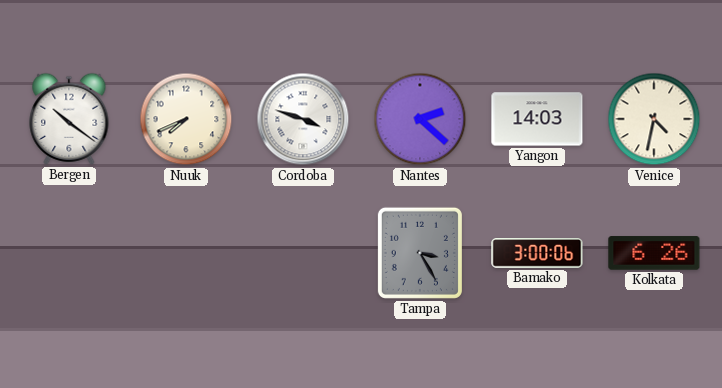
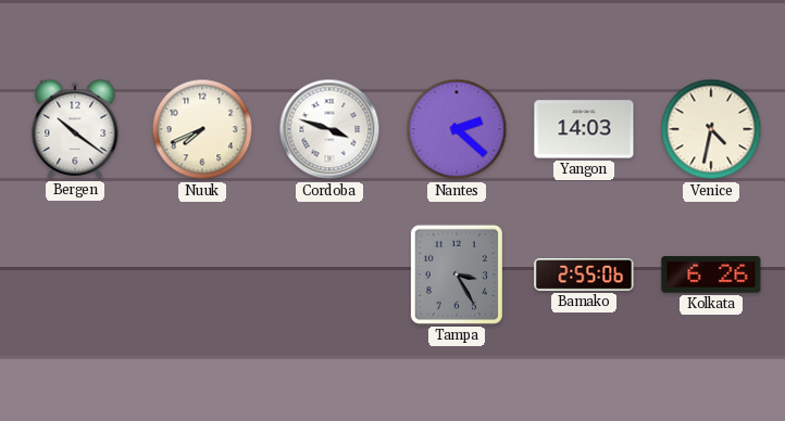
Bamako: 3:00 -> 2:55
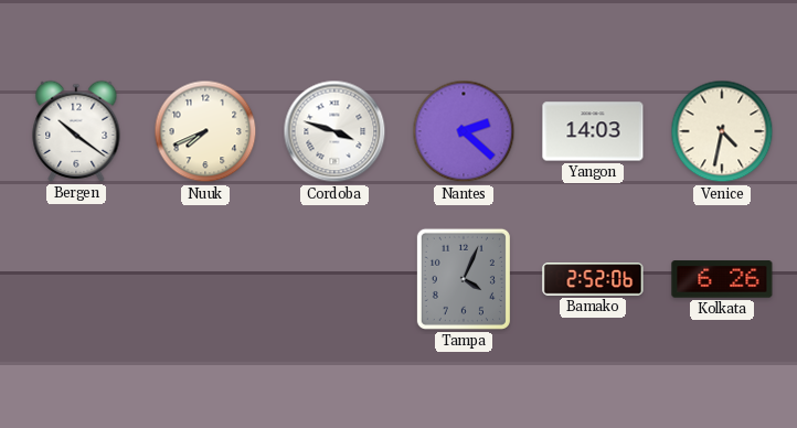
Tampa: 3:25 -> 4:04
Bamako: 2:55 -> 2:52
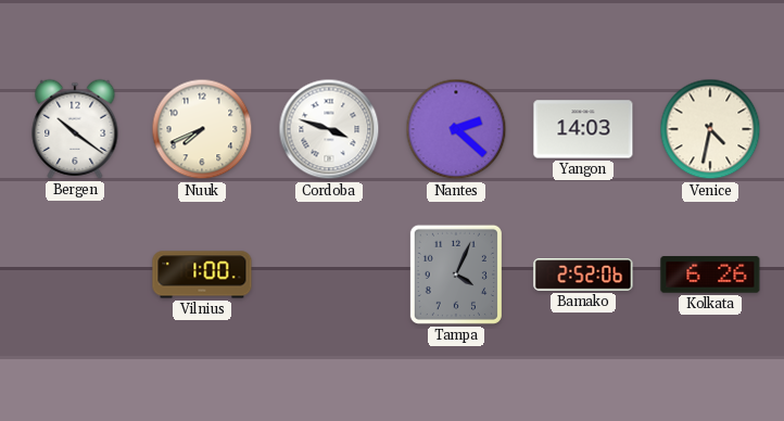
Vilnius: none -> 1:00
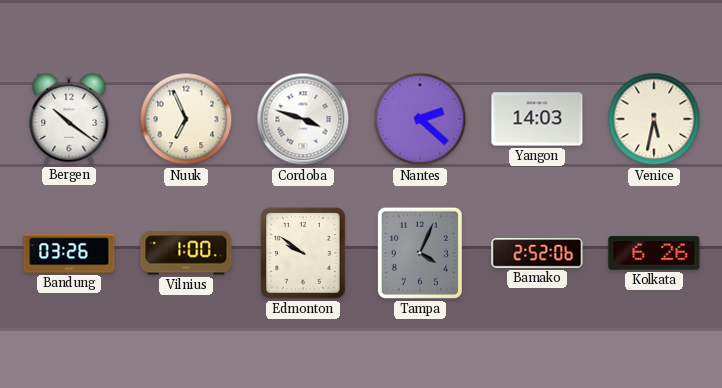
Nuuk: 7:41 -> 6:56
Venice: 4:32 -> 5:32
Bandung: none -> 03:26
Edmonton: none -> 9:51
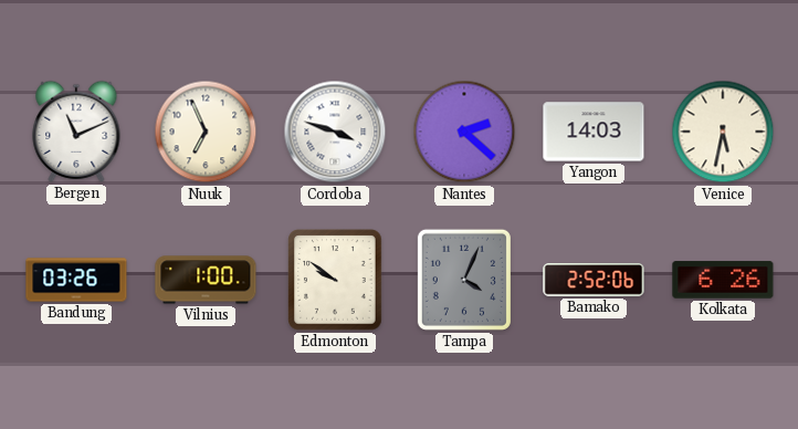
Bergen: 10:21 -> 11:11
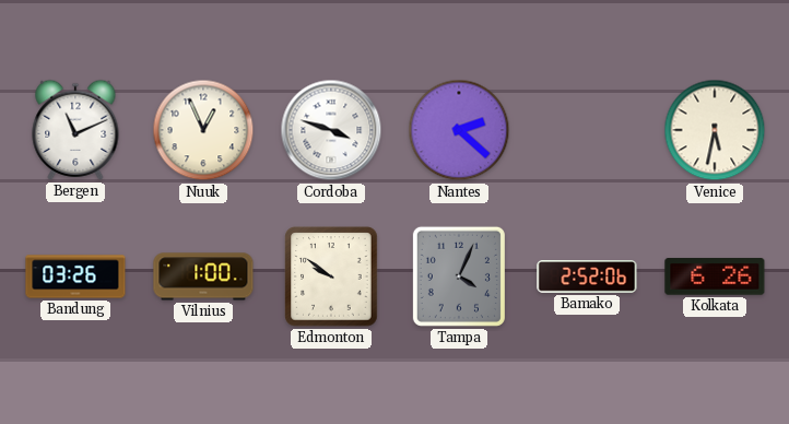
Nuuk: 6:56 -> 12:56
Yangon: 14:03 -> none
